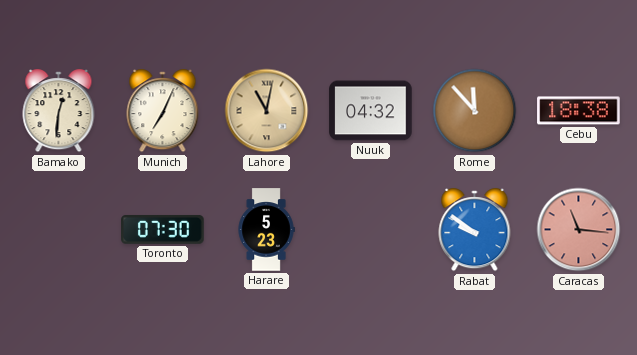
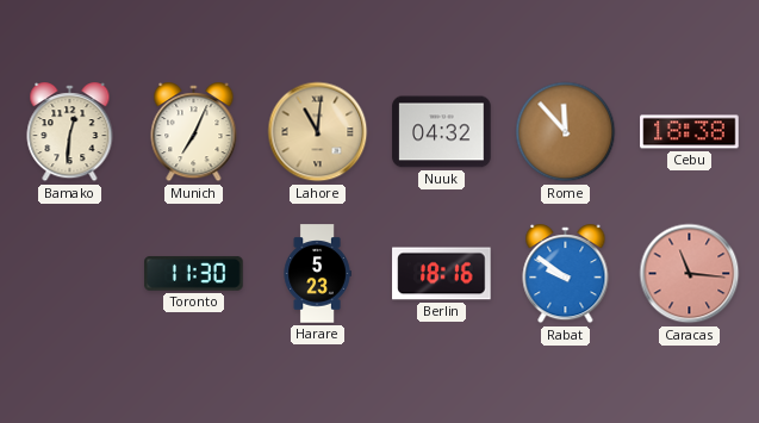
Lahore: 11:02 -> 11:01
Toronto: 07:30 -> 11:30
Berlin: none -> 18:16
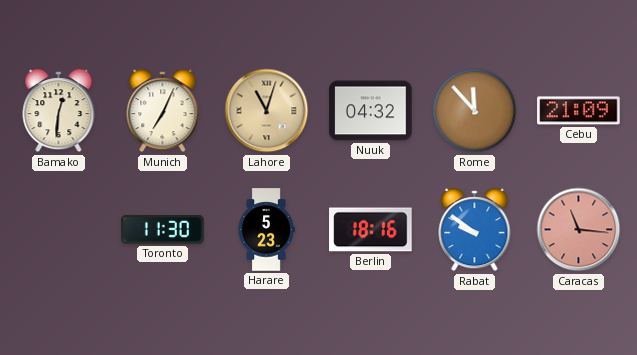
Lahore: 11:01 -> 11:03
Cebu: 18:38 -> 21:09
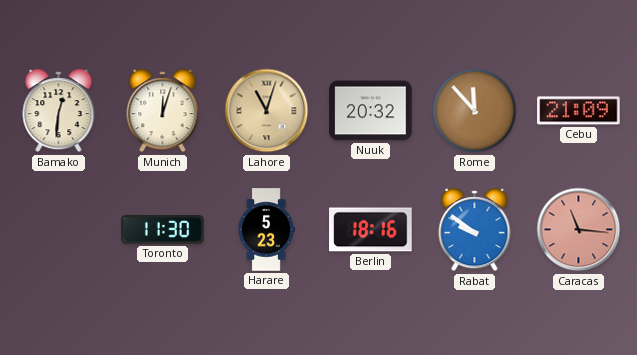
Munich: 7:04 -> 12:03
Nuuk: 04:32 -> 20:32
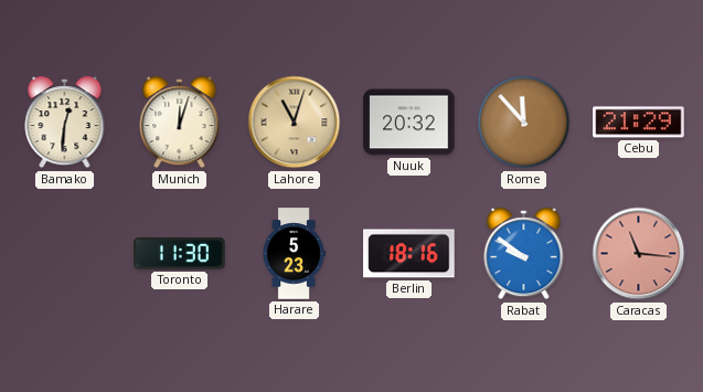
Cebu: 21:09 -> 21:29
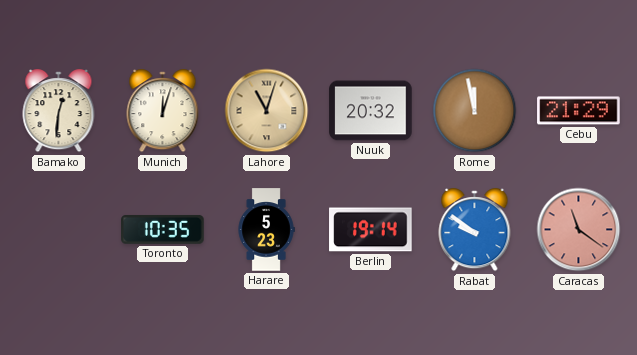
Rome: 11:53 -> 11:58
Toronto: 11:30 -> 10:35
Berlin: 18:16 -> 19:14
Caracas: 11:16 -> 11:21
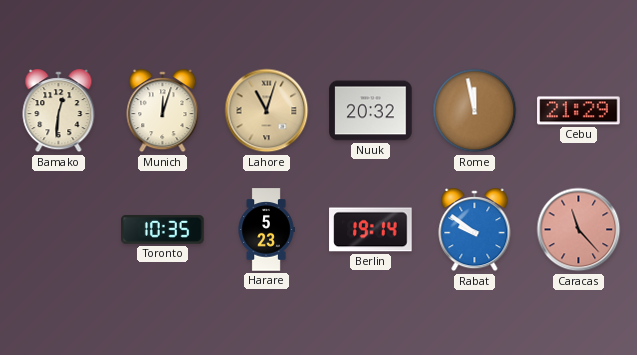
Caracas: 11:21 -> 11:23
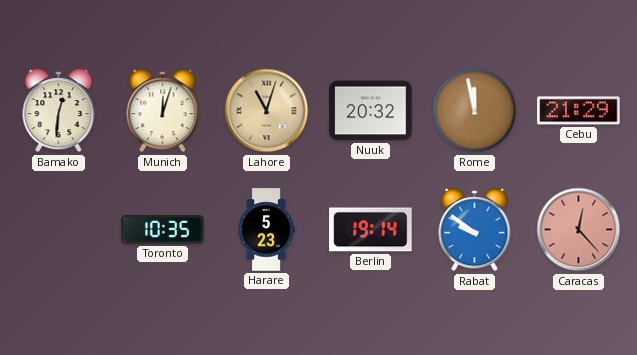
Caracas: 11:23 -> 12:23
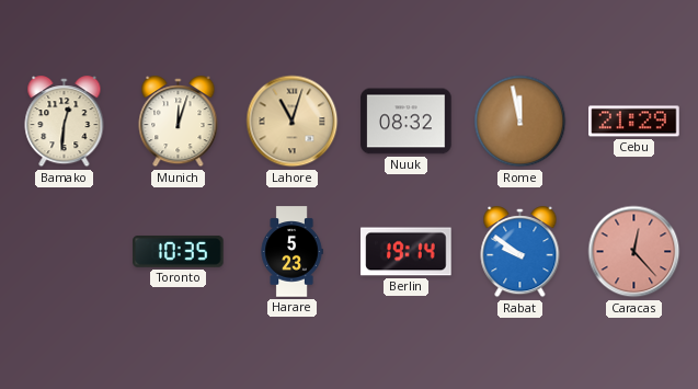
Nuuk: 20:32 -> 08:32
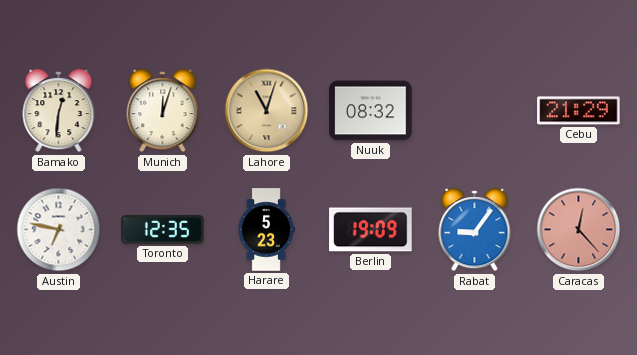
Rome: 11:58 -> none
Austin: none -> 6:47
Toronto: 10:35 -> 12:35
Berlin: 19:14 -> 19:09
Rabat: 9:51 -> 9:06
